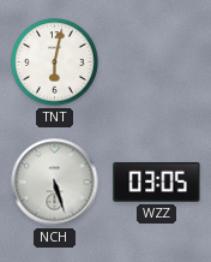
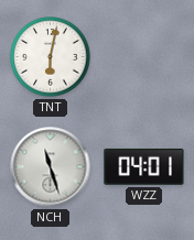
NCH: 5:27 -> 11:27
WZZ: 03:05 -> 04:01
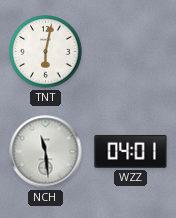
NCH: 11:27 -> 11:29
